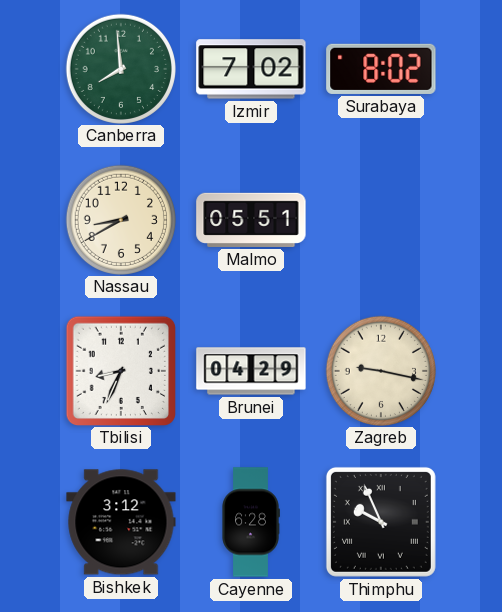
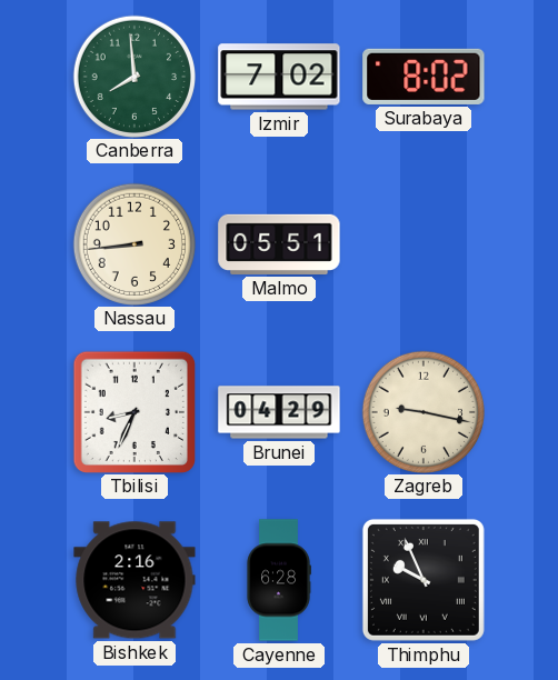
Nassau: 8:40 -> 8:44
Bishkek: 3:12 -> 2:16
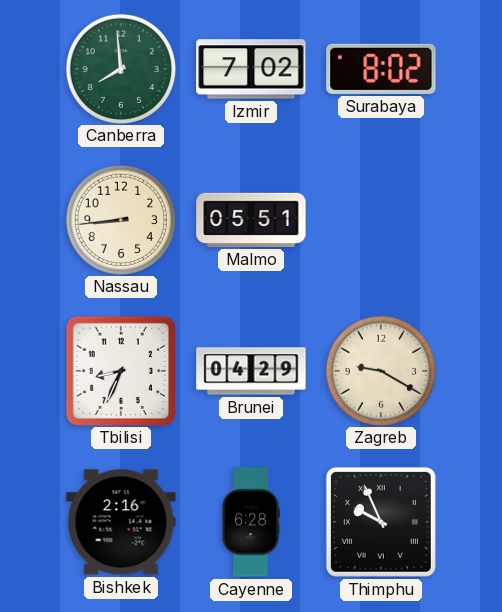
Zagreb: 9:17 -> 9:20
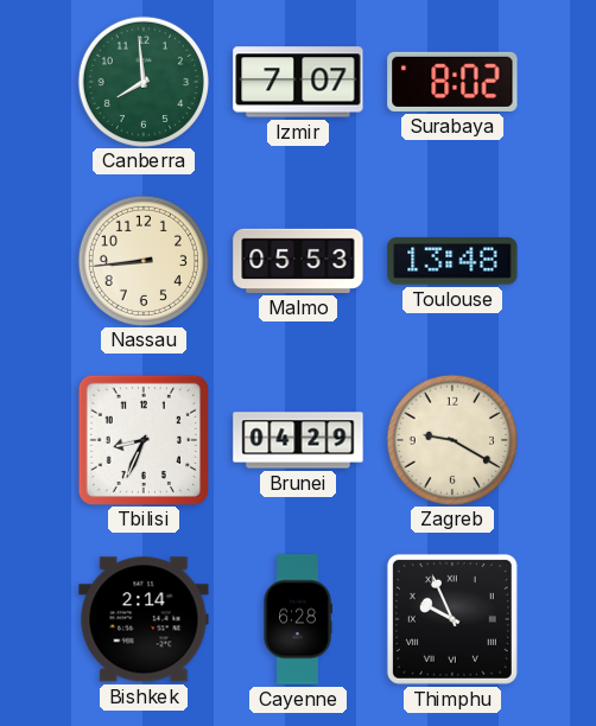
Izmir: 7:02 -> 7:07
Malmo: 05:51 -> 05:53
Toulouse: none -> 13:48
Bishkek: 2:16 -> 2:14
